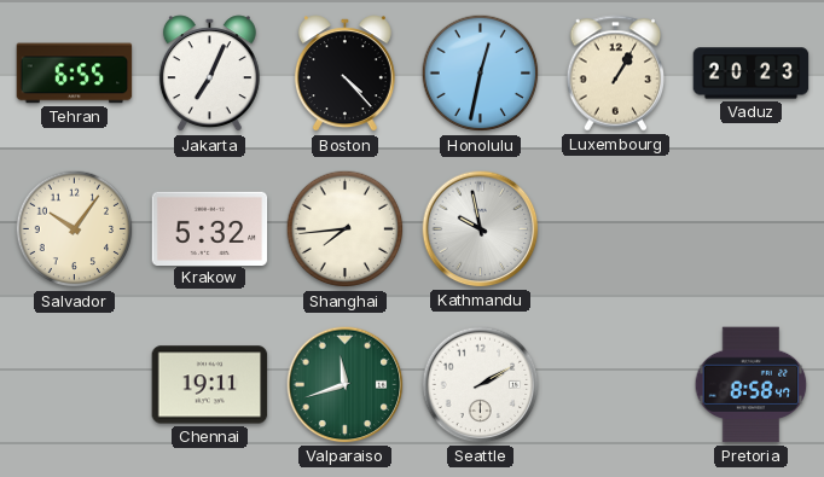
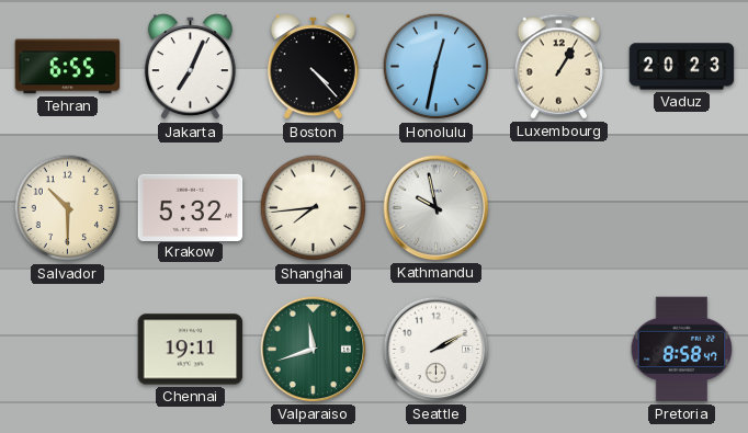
Salvador: 10:06 -> 10:30
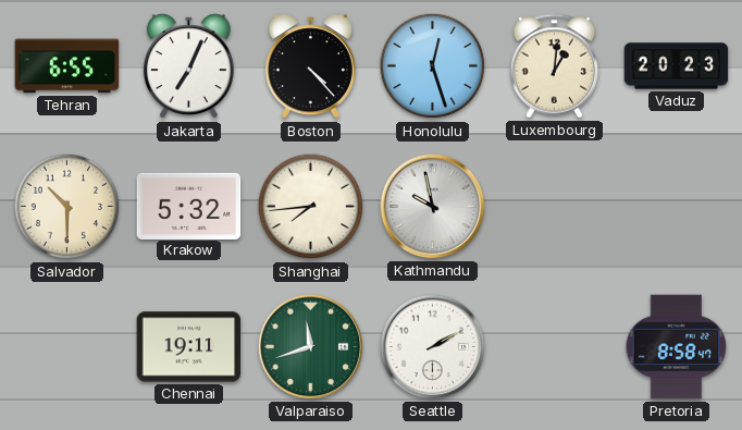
Honolulu: 12:32 -> 12:27
Luxembourg: 1:05 -> 1:01
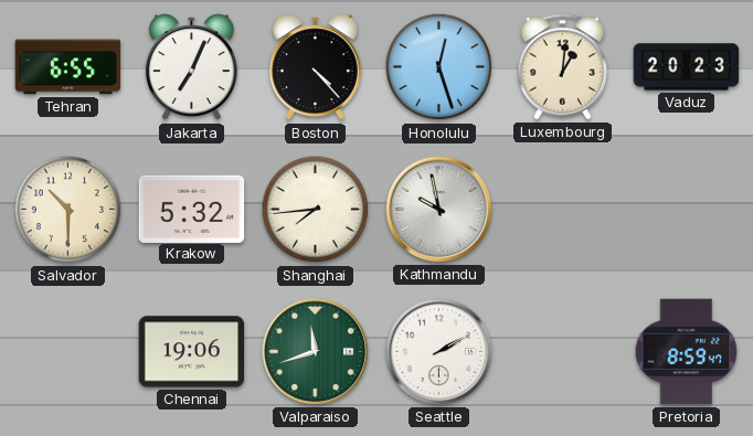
Chennai: 19:11 -> 19:06
Pretoria: 8:58 -> 8:59
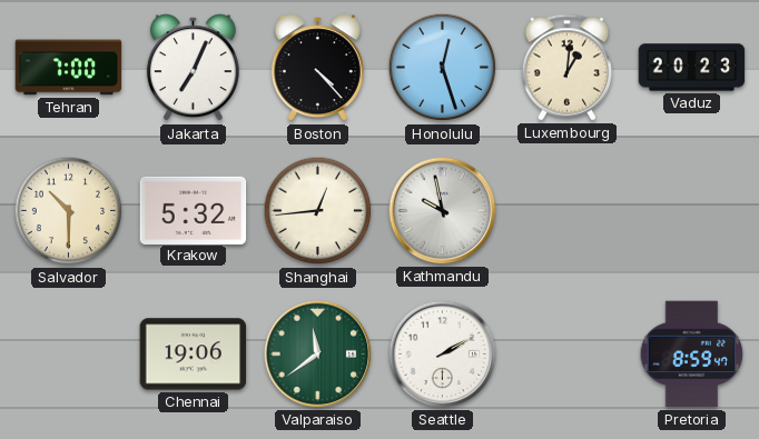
Tehran: 6:55 -> 7:00
Shanghai: 7:44 -> 12:44
Valparaiso: 11:42 -> 11:39
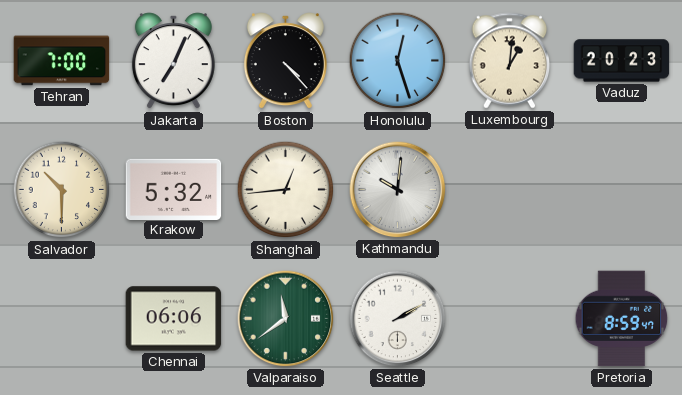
Kathmandu: 9:58 -> 10:01
Chennai: 19:06 -> 06:06
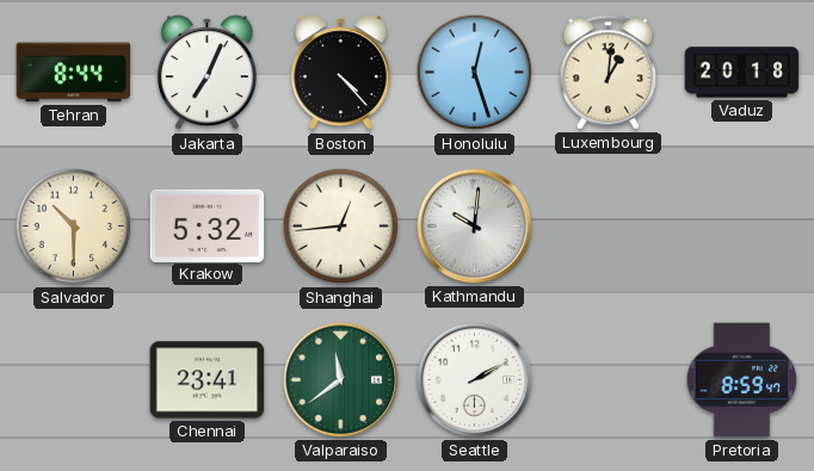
Tehran: 7:00 -> 8:44
Vaduz: 20:23 -> 20:18
Chennai: 06:06 -> 23:41
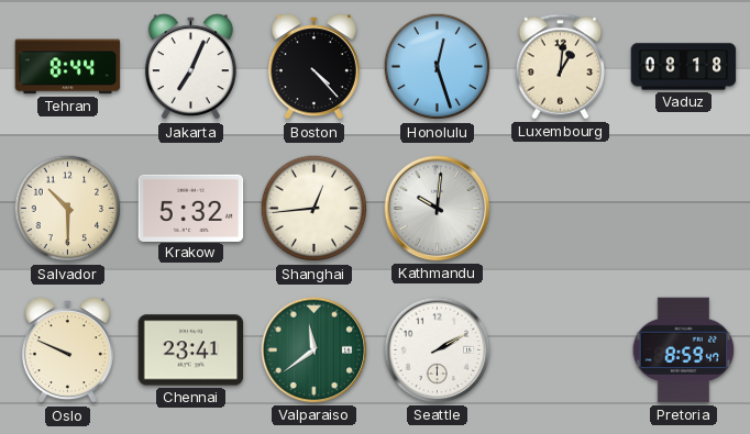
Vaduz: 20:18 -> 08:18
Oslo: none -> 9:49
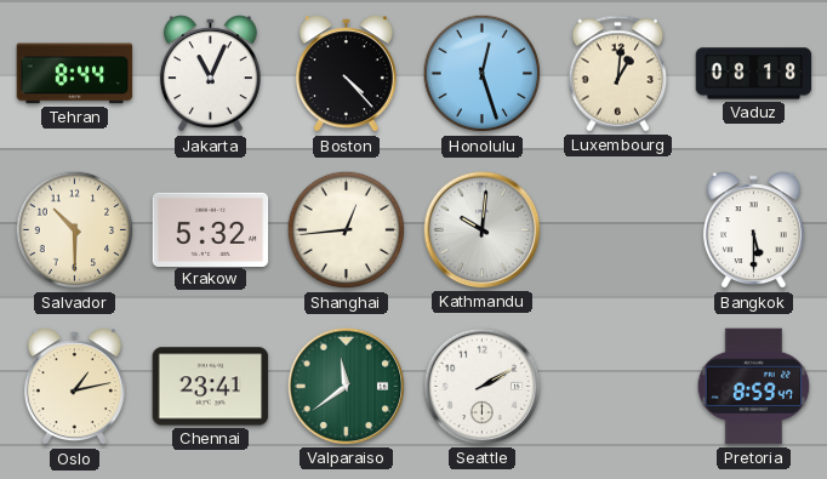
Jakarta: 7:04 -> 11:04
Bangkok: none -> 5:30
Oslo: 9:49 -> 1:13
